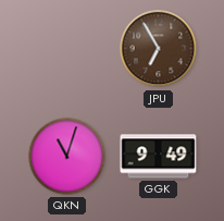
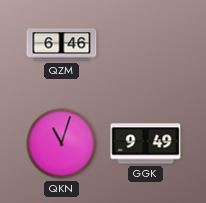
QZM: none -> 6:46
JPU: 6:55 -> none
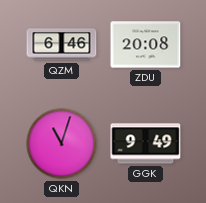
ZDU: none -> 20:08
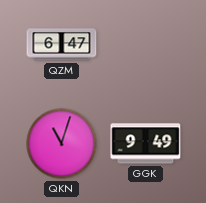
QZM: 6:46 -> 6:47
ZDU: 20:08 -> none
